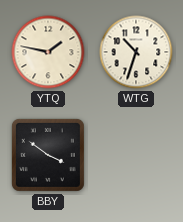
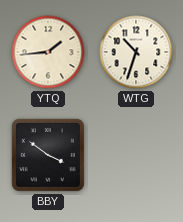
YTQ: 1:47 -> 1:44
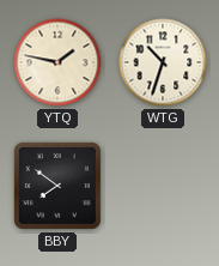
YTQ: 1:44 -> 1:47
BBY: 3:51 -> 7:51
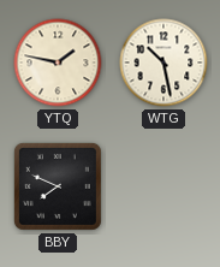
WTG: 10:33 -> 10:28
BBY: 7:51 -> 7:49
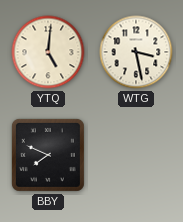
YTQ: 1:47 -> 5:01
WTG: 10:28 -> 3:28
